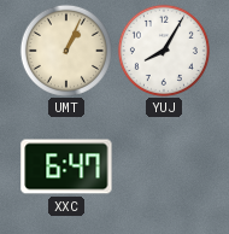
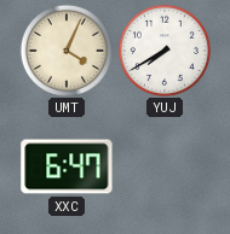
UMT: 1:04 -> 4:04
YUJ: 8:05 -> 7:40
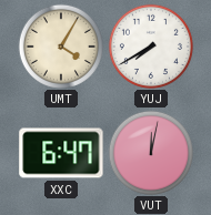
UMT: 4:04 -> 4:05
VUT: none -> 12:02
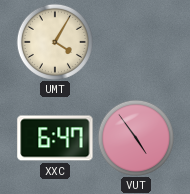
YUJ: 7:40 -> none
VUT: 12:02 -> 4:54
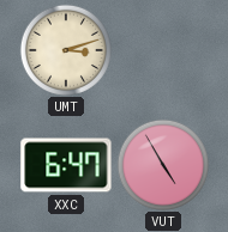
UMT: 4:05 -> 3:12
VUT: 4:54 -> 4:55
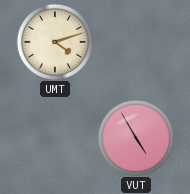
UMT: 3:12 -> 4:12
XXC: 6:47 -> none
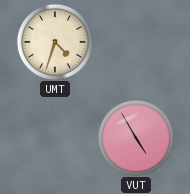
UMT: 4:12 -> 4:33
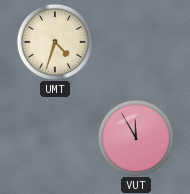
VUT: 4:55 -> 11:55
